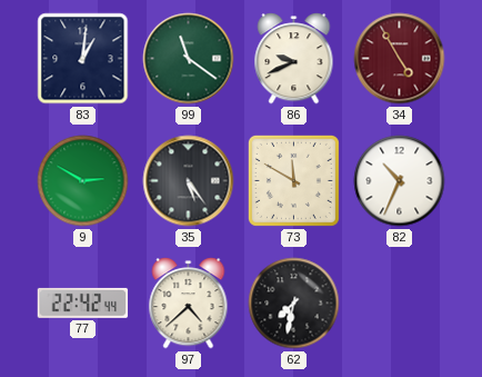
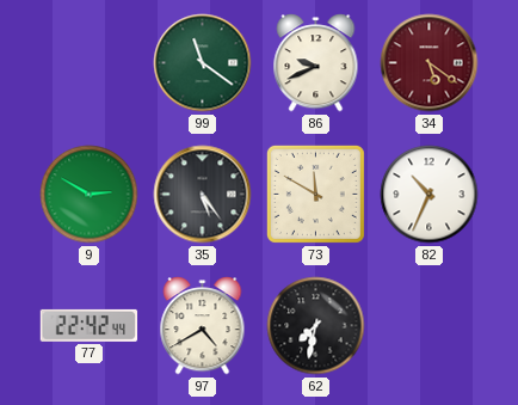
83: 1:01 -> none
34: 4:55 -> 5:21
97: 4:38 -> 4:40
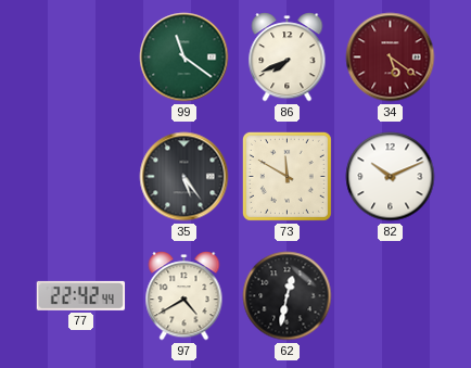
86: 9:41 -> 7:41
9: 2:50 -> none
82: 10:34 -> 10:11
62: 7:32 -> 12:32
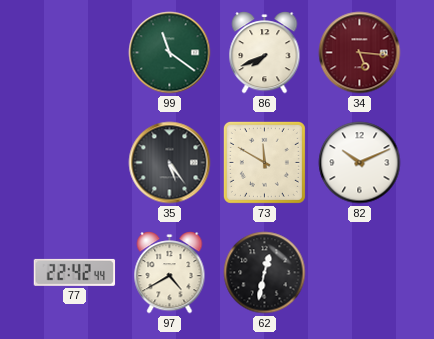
34: 5:21 -> 5:16
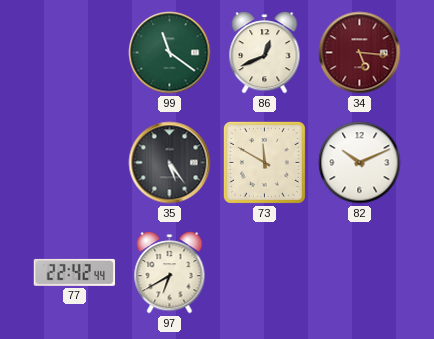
86: 7:41 -> 12:41
97: 4:40 -> 6:40
62: 12:32 -> none
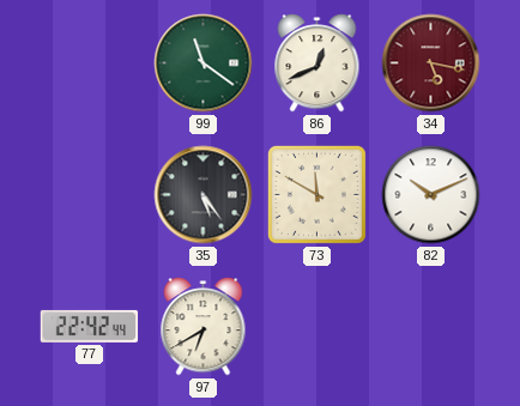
34: 5:16 -> 5:17
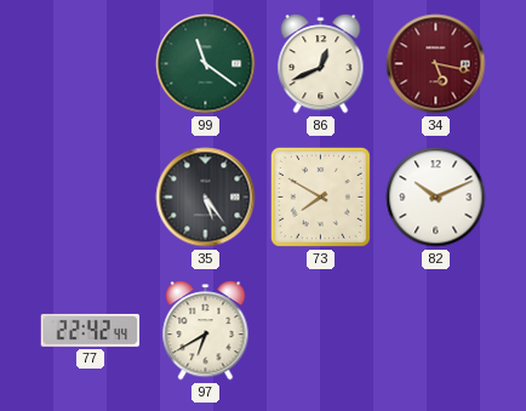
73: 11:50 -> 7:50
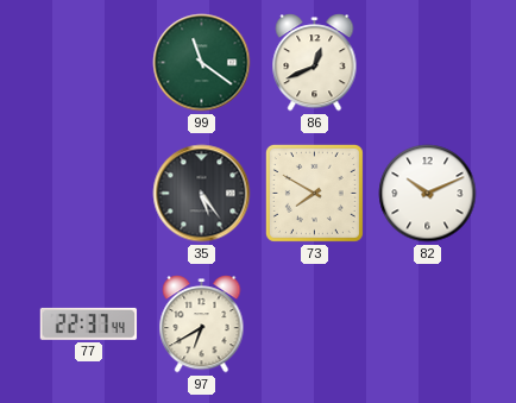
34: 5:17 -> none
77: 22:42 -> 22:37
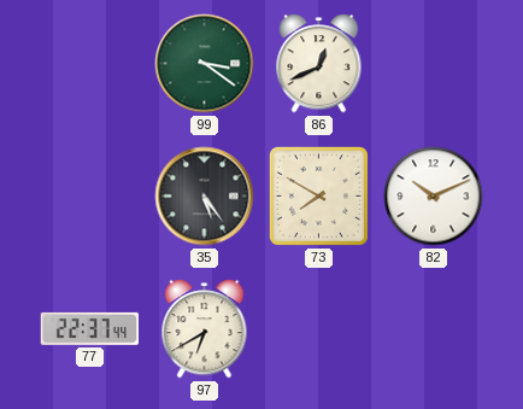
99: 11:21 -> 3:21
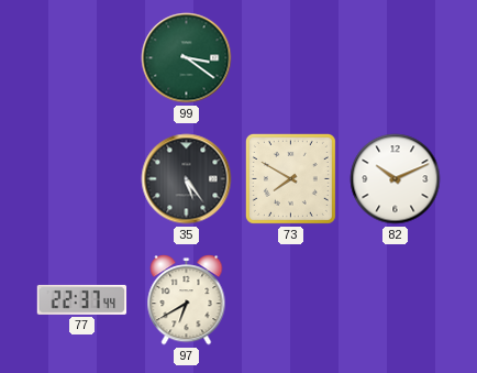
86: 12:41 -> none
